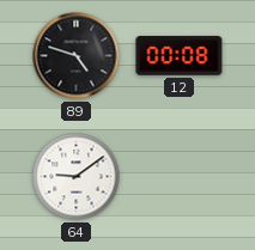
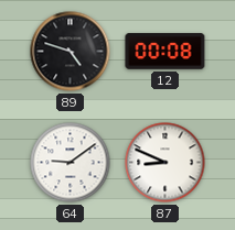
87: none -> 8:49
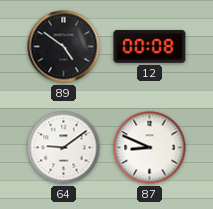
89: 4:48 -> 4:51
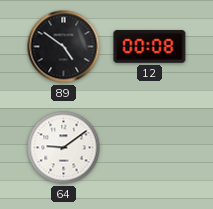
87: 8:49 -> none
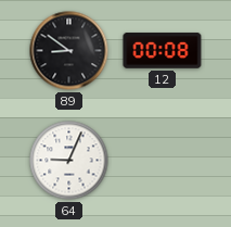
89: 4:51 -> 8:51
64: 9:09 -> 9:04
